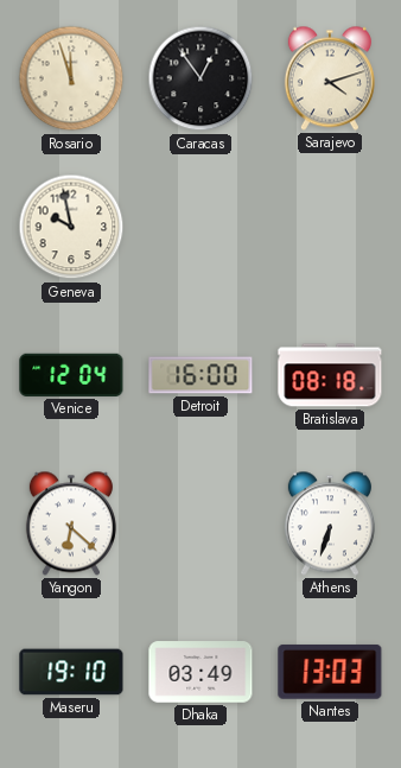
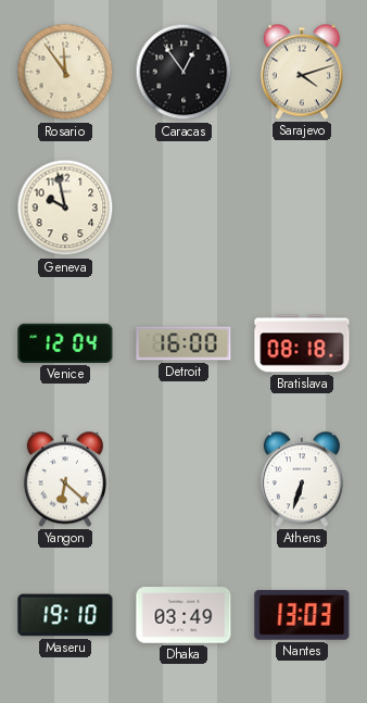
Rosario: 11:57 -> 11:54
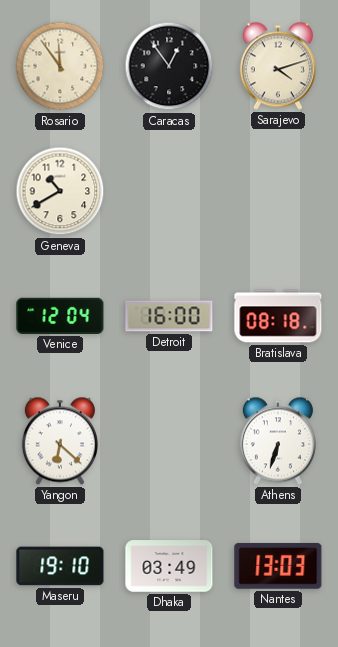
Geneva: 9:58 -> 10:40
